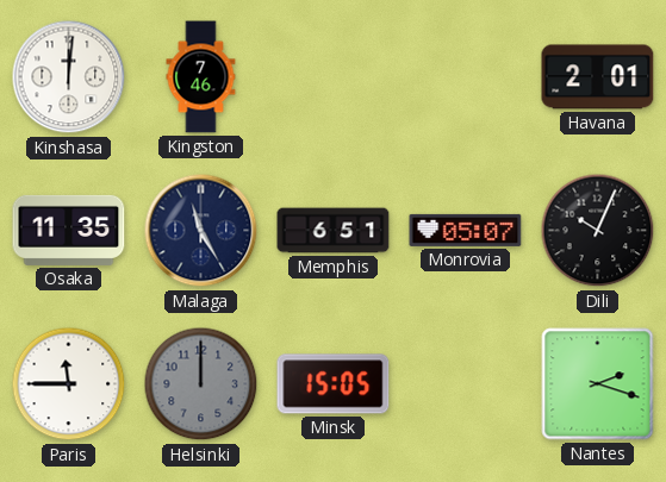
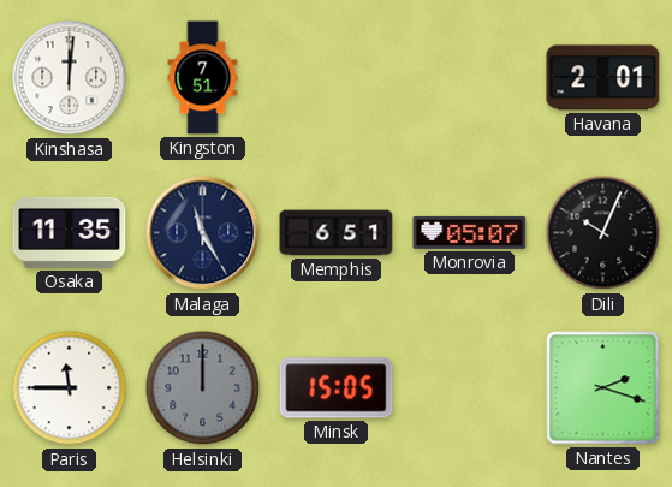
Kingston: 7:46 -> 7:51
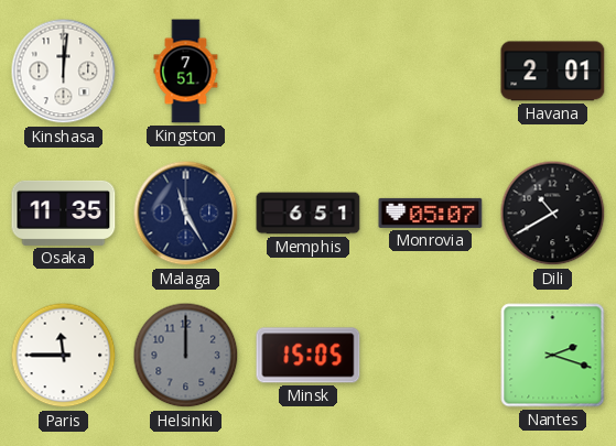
Dili: 10:04 -> 10:40
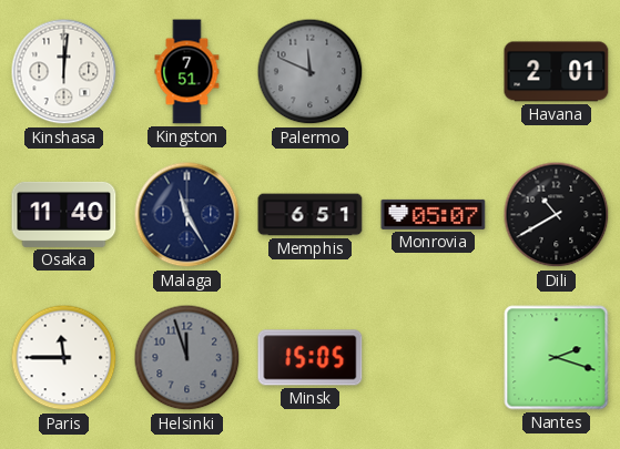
Palermo: none -> 11:49
Osaka: 11:35 -> 11:40
Helsinki: 12:00 -> 11:57
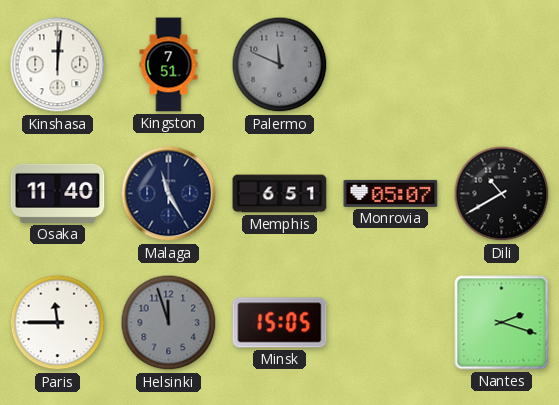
Havana: 2:01 -> none
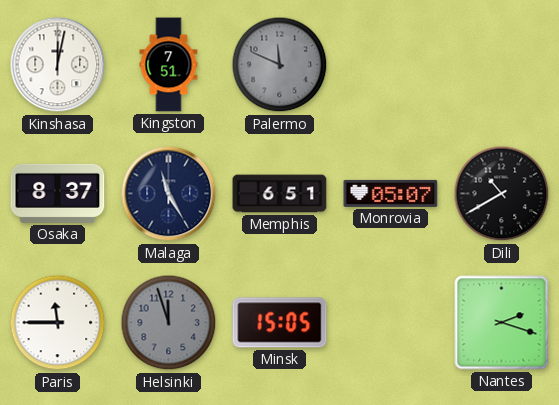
Kinshasa: 12:01 -> 12:02
Osaka: 11:40 -> 8:37
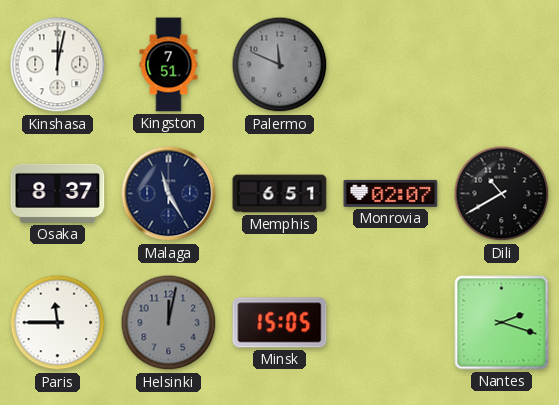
Monrovia: 05:07 -> 02:07
Helsinki: 11:57 -> 12:02
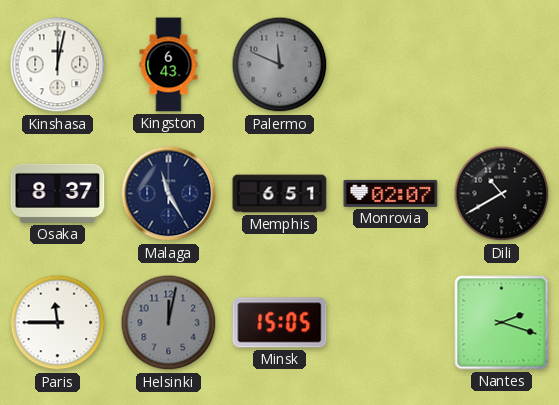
Kingston: 7:51 -> 6:43
